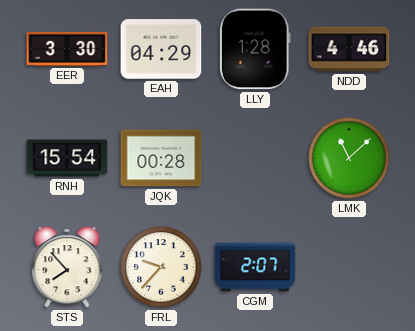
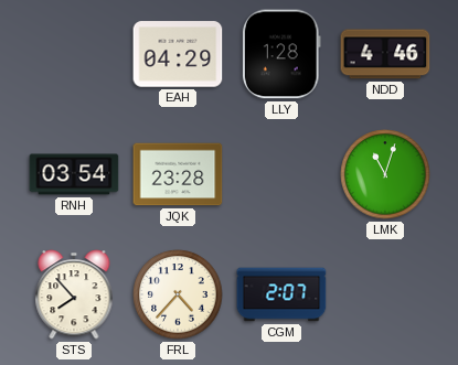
EER: 3:30 -> none
RNH: 15:54 -> 03:54
JQK: 00:28 -> 23:28
LMK: 11:08 -> 11:03
FRL: 9:37 -> 4:37
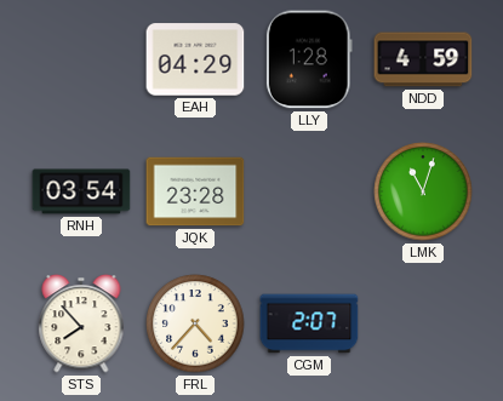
NDD: 4:46 -> 4:59
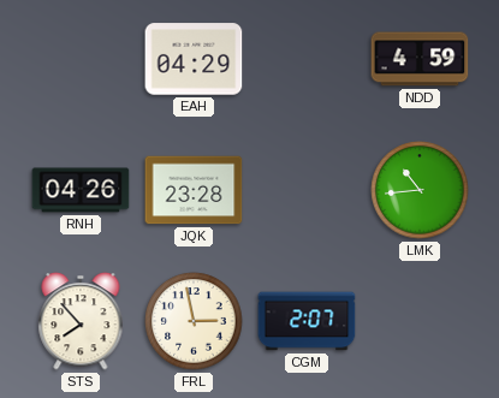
LLY: 1:28 -> none
RNH: 03:54 -> 04:26
LMK: 11:03 -> 10:44
FRL: 4:37 -> 2:58
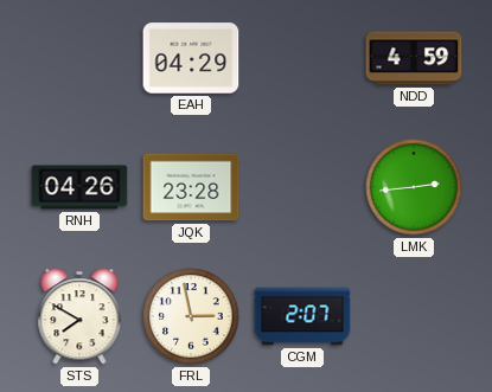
LMK: 10:44 -> 2:44
STS: 7:53 -> 7:50
